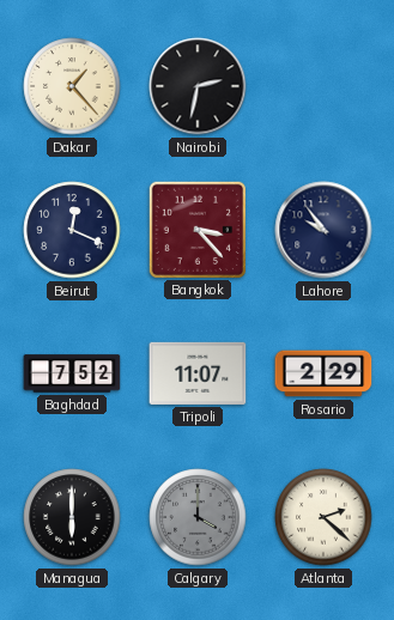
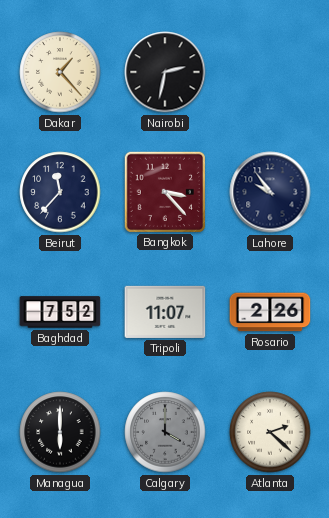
Beirut: 12:19 -> 11:37
Rosario: 2:29 -> 2:26
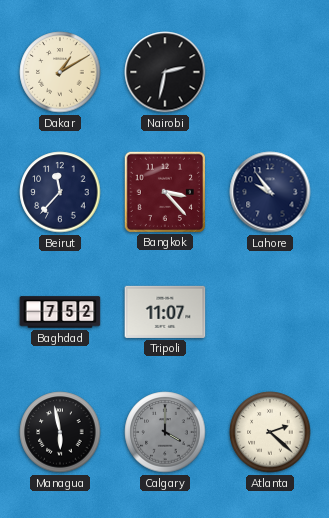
Dakar: 1:23 -> 1:10
Rosario: 2:26 -> none
Managua: 6:00 -> 5:58
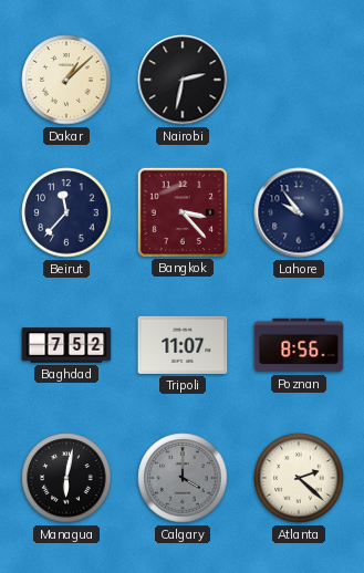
Dakar: 1:10 -> 1:08
Poznan: none -> 8:56
Managua: 5:58 -> 6:02
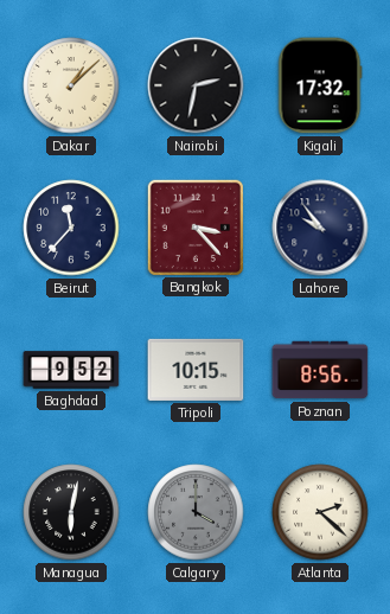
Kigali: none -> 17:32
Baghdad: 7:52 -> 9:52
Tripoli: 11:07 -> 10:15
